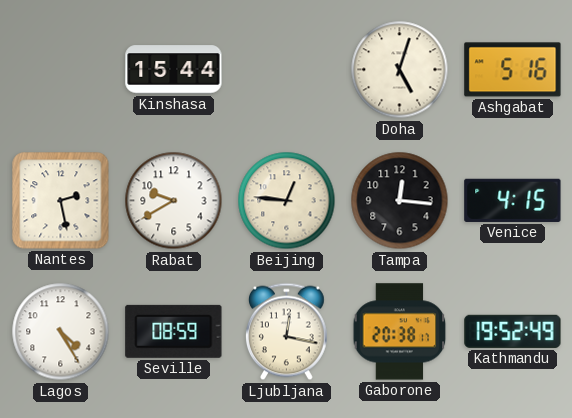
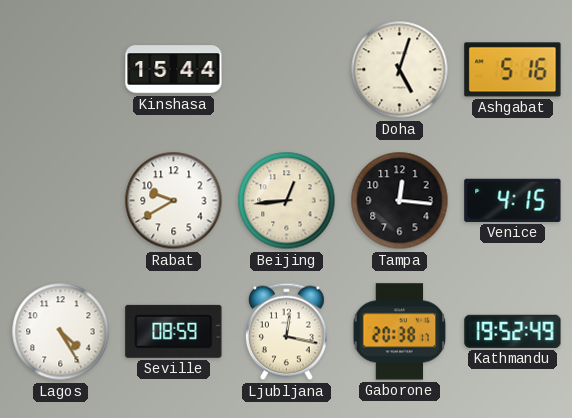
Nantes: 2:28 -> none
Beijing: 12:46 -> 12:44
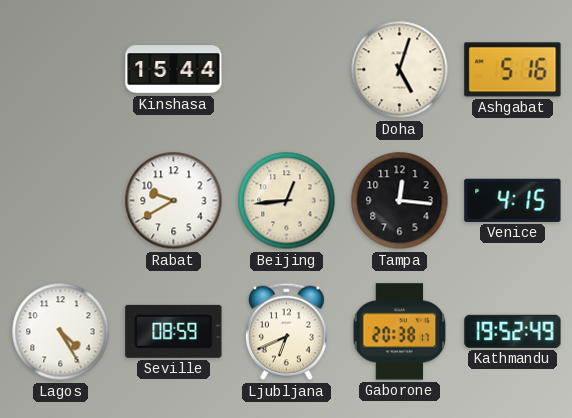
Ljubljana: 12:17 -> 6:41
